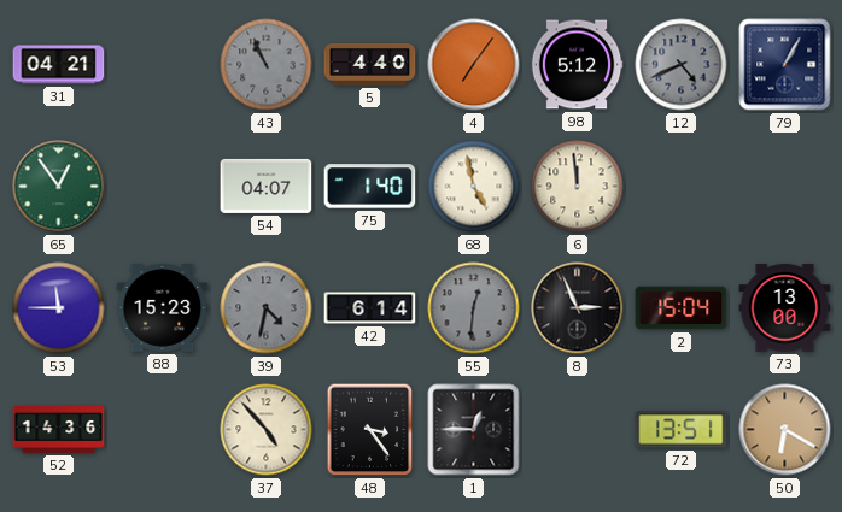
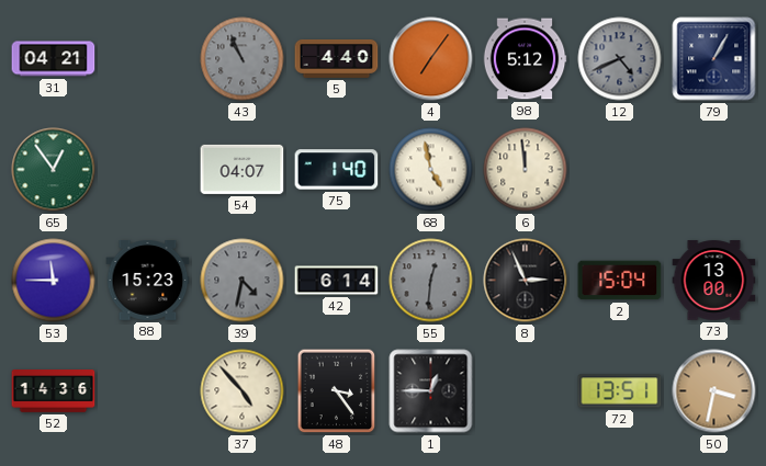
50: 6:20 -> 3:32
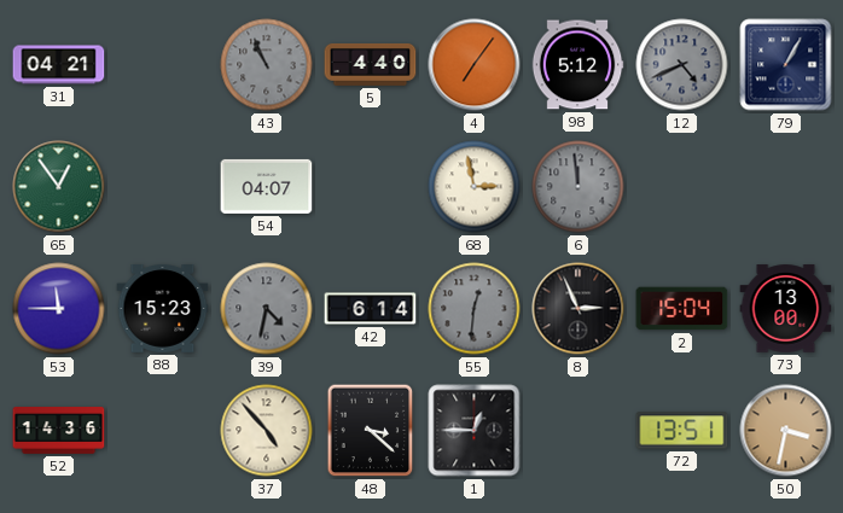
75: 1:40 -> none
68: 4:58 -> 2:58
6 dial: cream -> grey
48: 3:24 -> 3:22
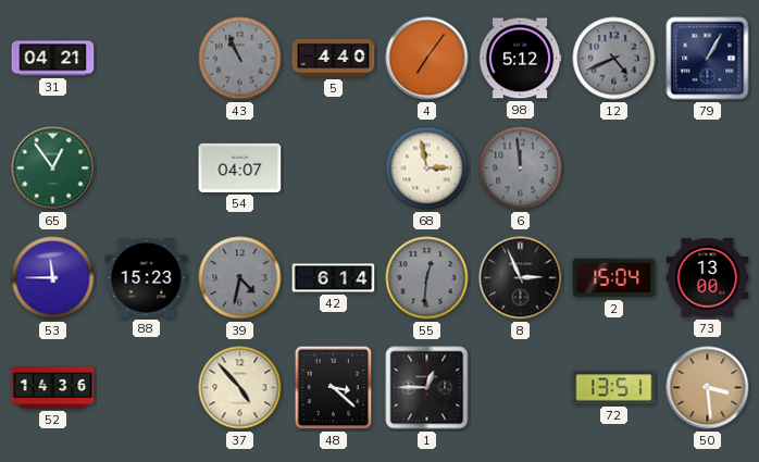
50: 3:32 -> 3:29
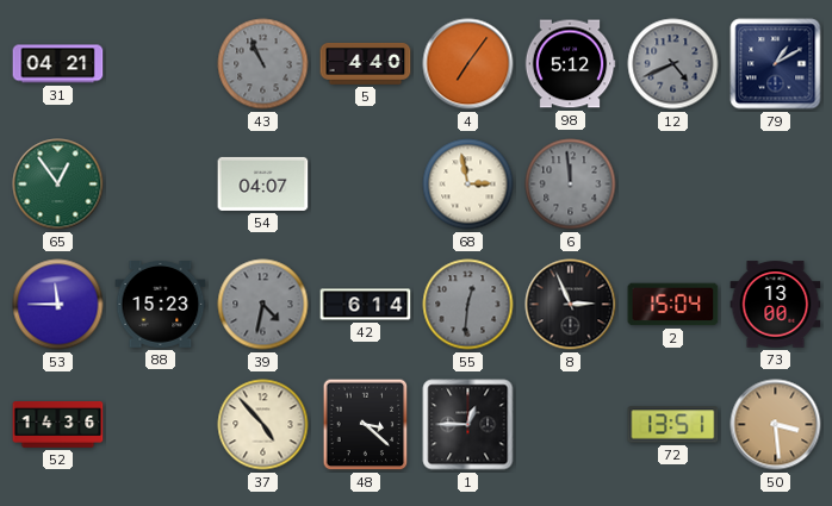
79: 1:05 -> 1:10
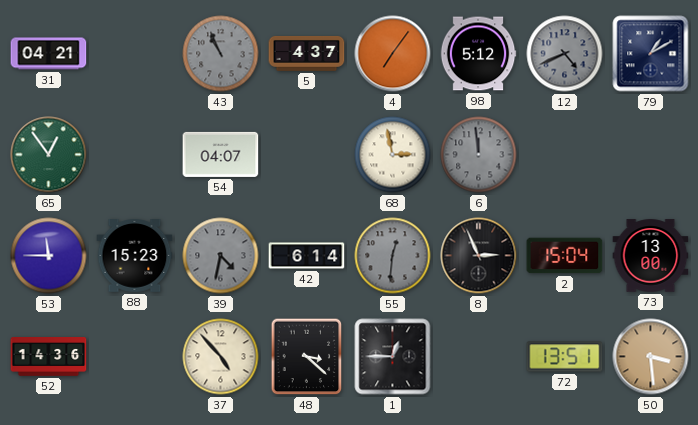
5: 4:40 -> 4:37
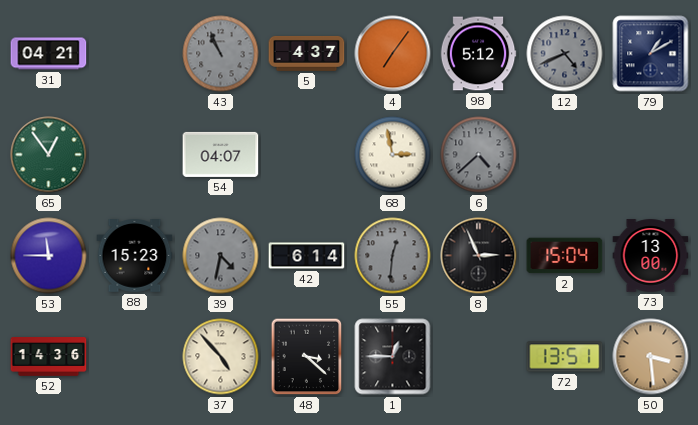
6: 11:59 -> 4:38
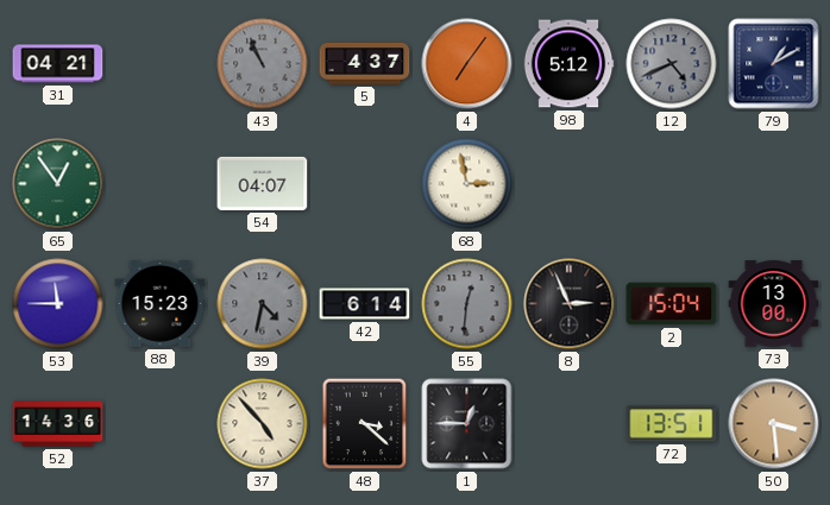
6: 4:38 -> none
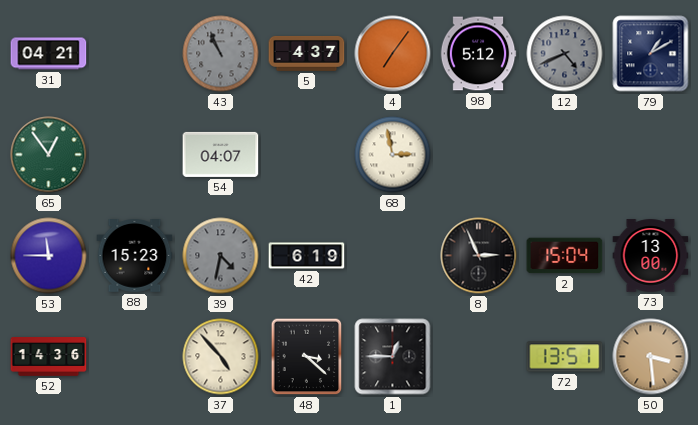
42: 6:14 -> 6:19
55: 12:31 -> none
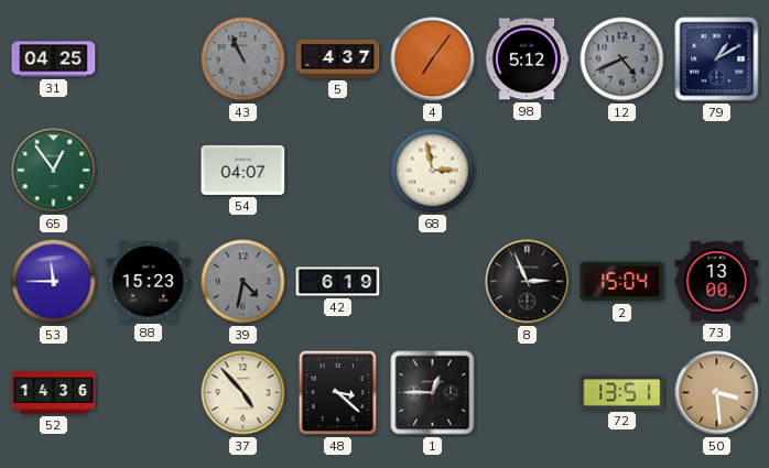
31: 04:21 -> 04:25
